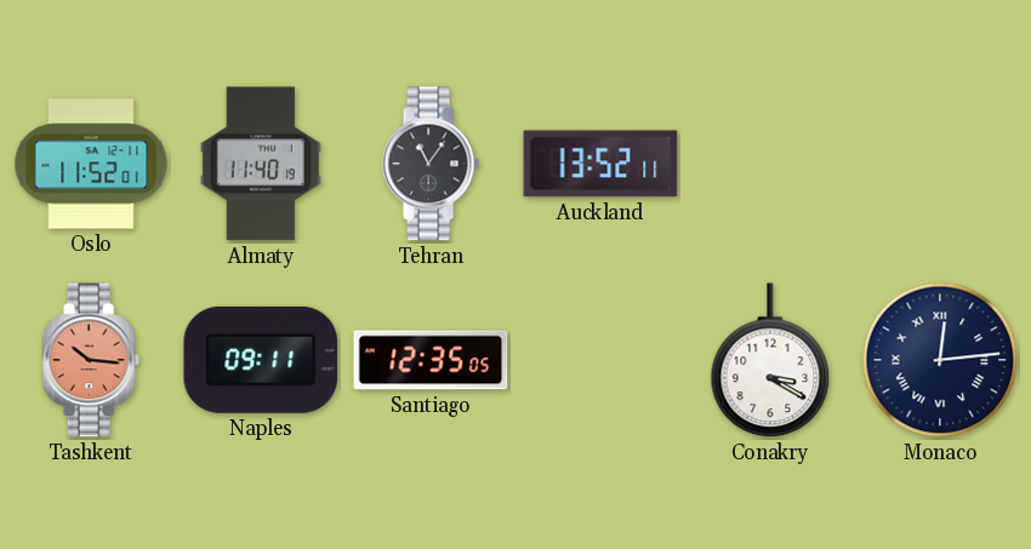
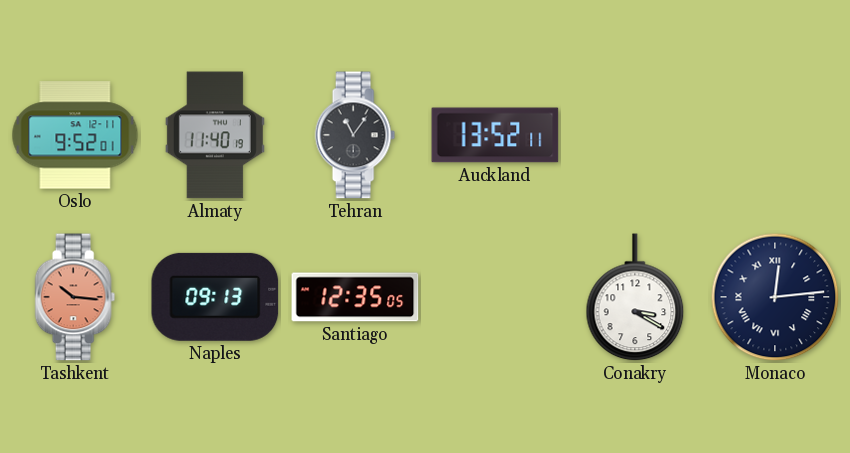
Oslo: 11:52 -> 9:52
Naples: 09:11 -> 09:13
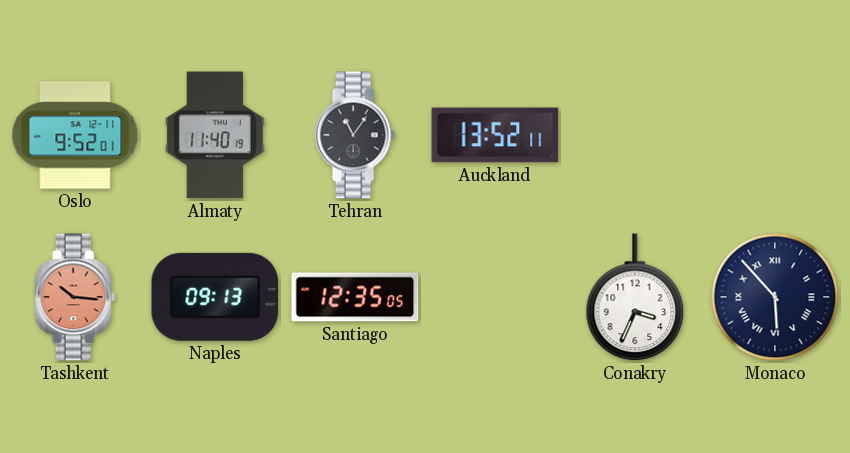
Conakry: 3:20 -> 3:34
Monaco: 12:14 -> 5:53
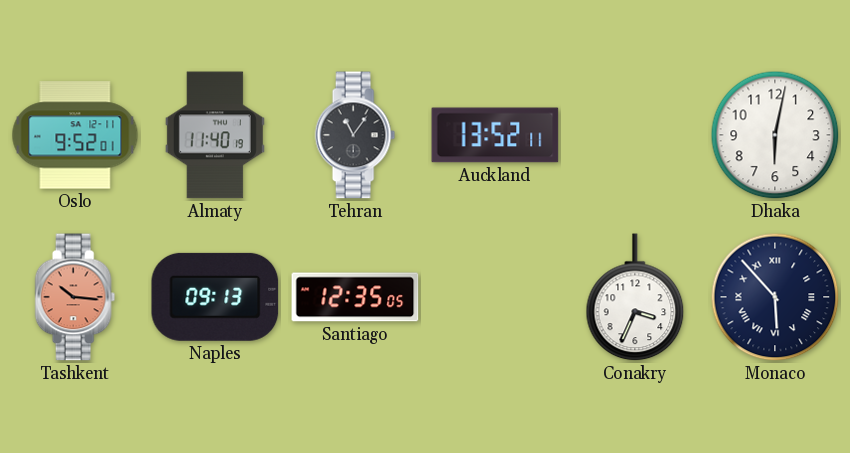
Dhaka: none -> 6:02
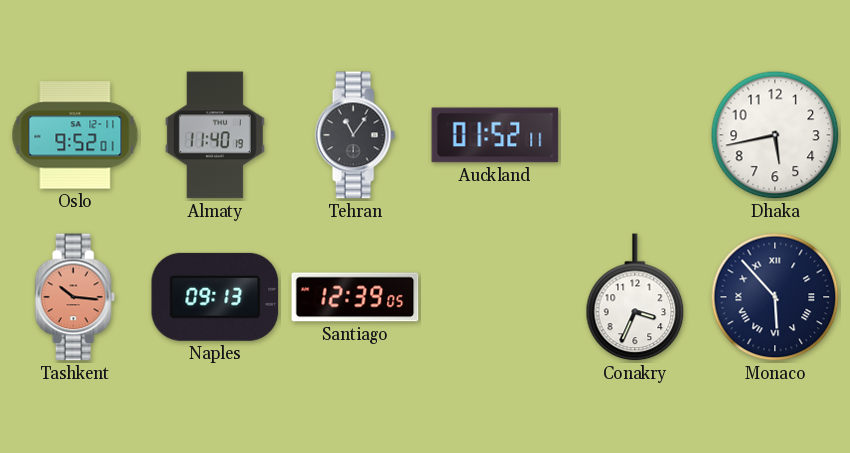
Auckland: 13:52 -> 01:52
Dhaka: 6:02 -> 5:43
Santiago: 12:35 -> 12:39
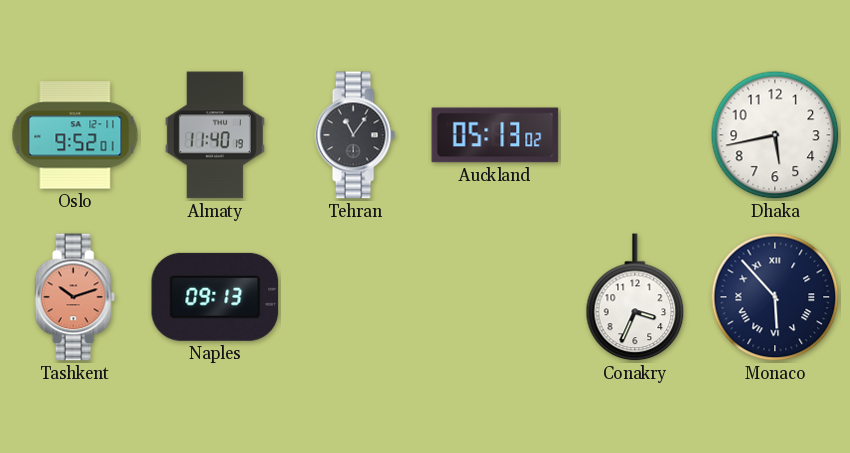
Auckland: 01:52 -> 05:13
Tashkent: 10:16 -> 10:12
Santiago: 12:39 -> none
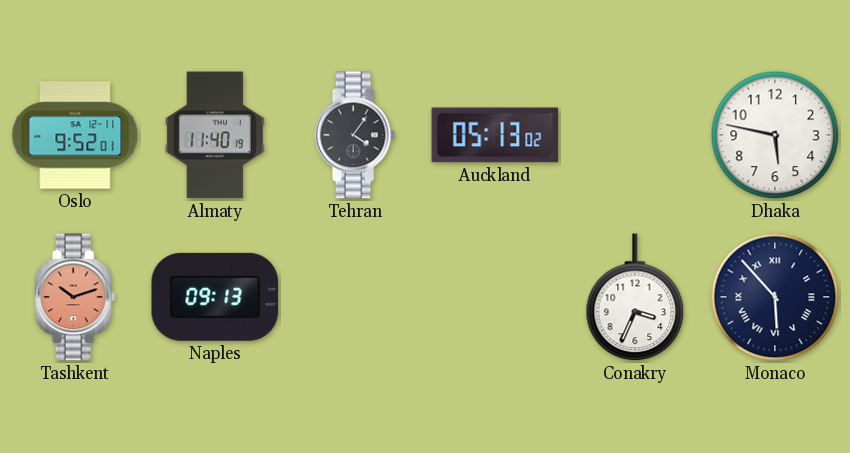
Tehran: 11:06 -> 4:06
Dhaka: 5:43 -> 5:47
